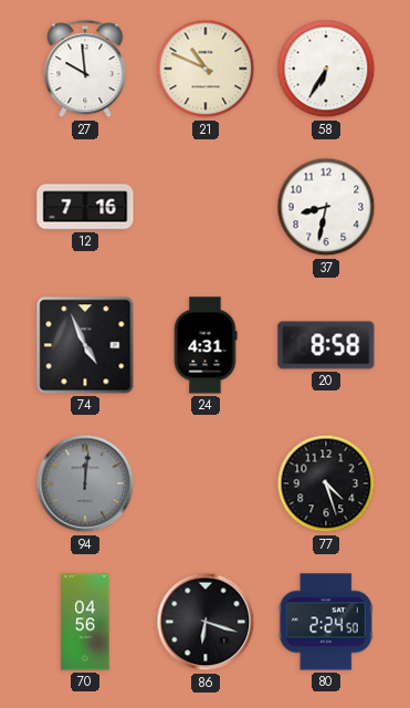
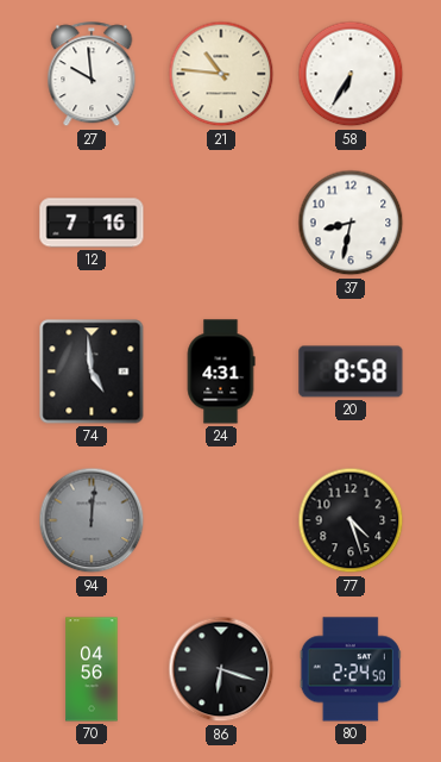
21: 10:49 -> 10:46
74: 4:56 -> 4:59
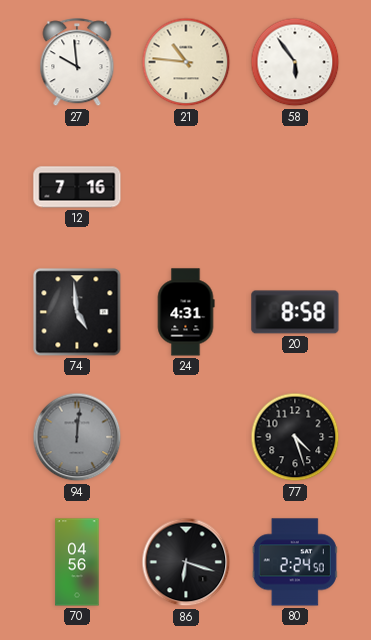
58: 6:35 -> 5:54
37: 8:32 -> none
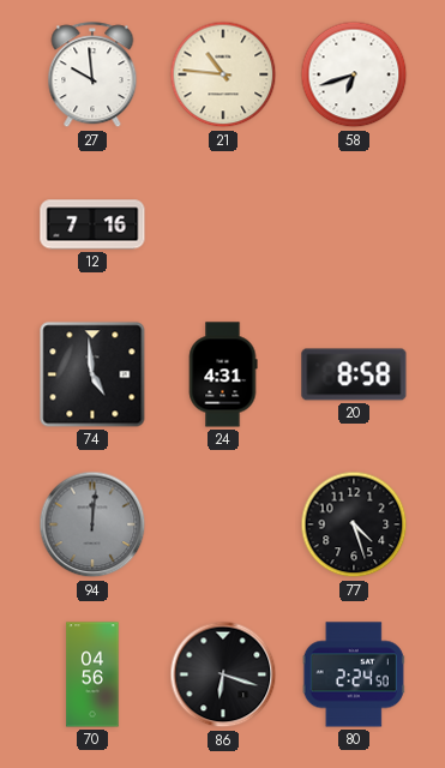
58: 5:54 -> 6:42
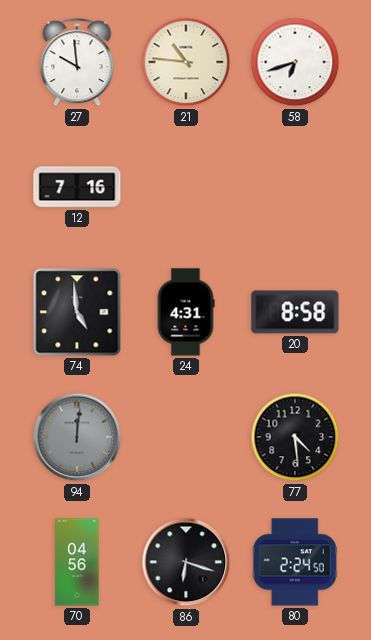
77: 4:27 -> 4:29
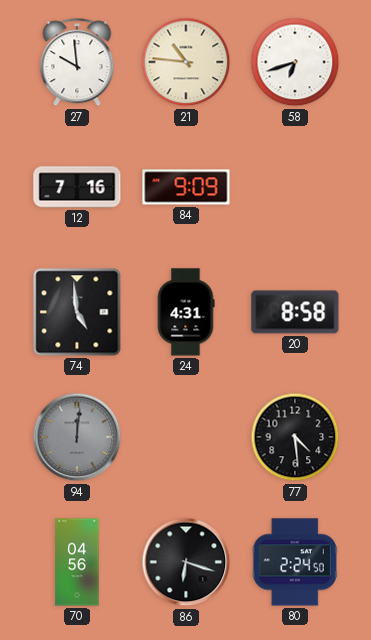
84: none -> 9:09
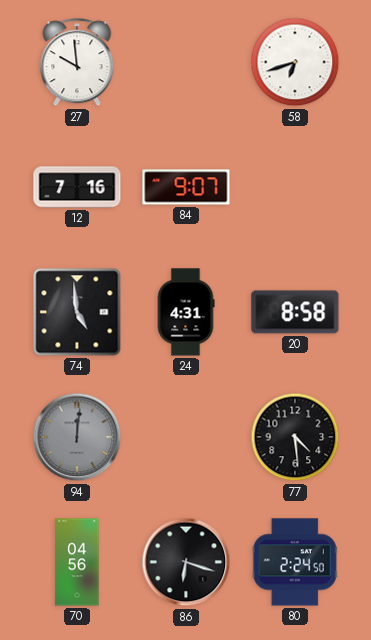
21: 10:46 -> none
84: 9:09 -> 9:07
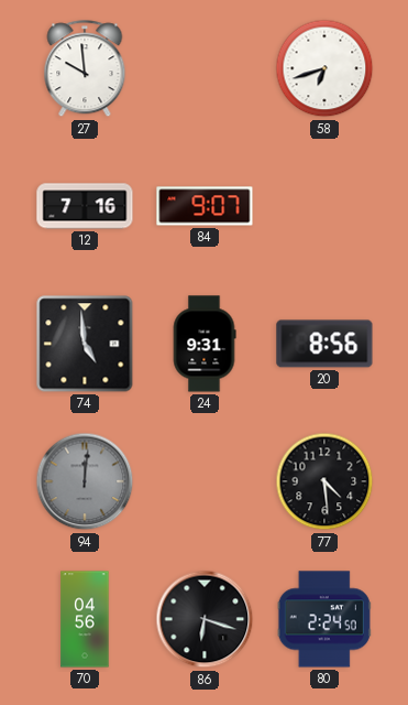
24: 4:31 -> 9:31
20: 8:58 -> 8:56
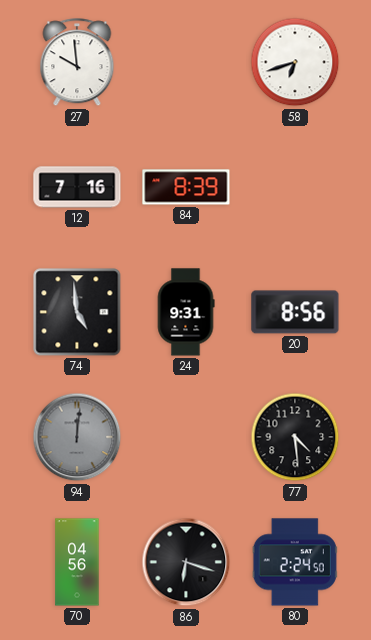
84: 9:07 -> 8:39
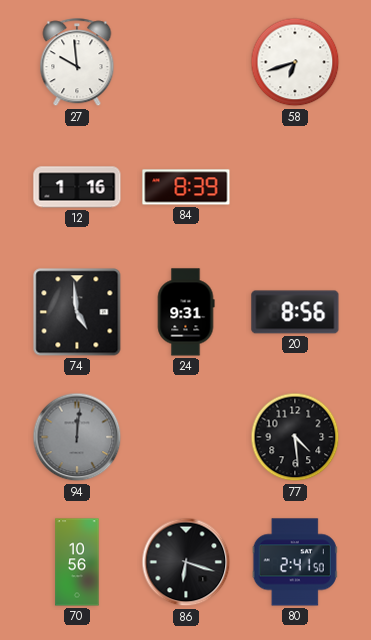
12: 7:16 -> 1:16
70: 04:56 -> 10:56
80: 2:24 -> 2:41
